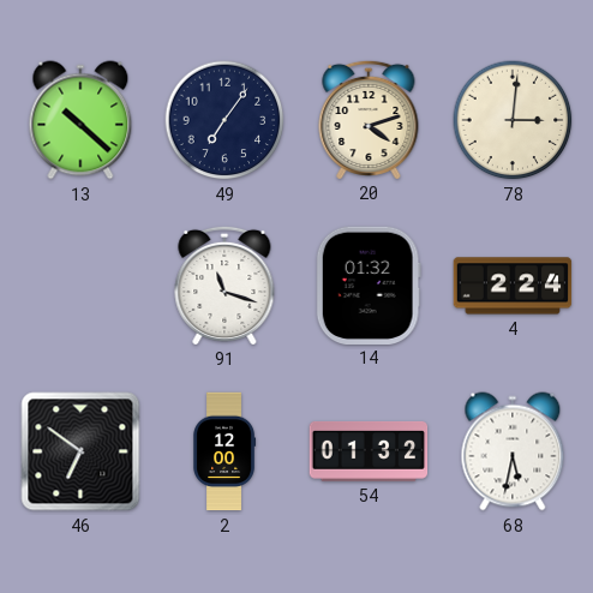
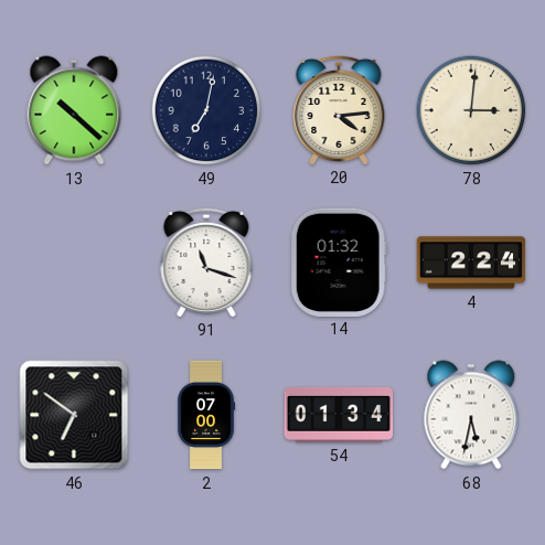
49: 7:06 -> 7:02
20: 4:12 -> 4:14
2: 12:00 -> 07:00
54: 01:32 -> 01:34
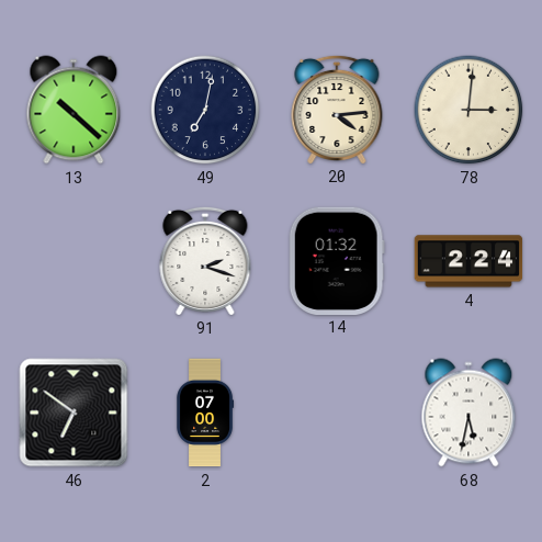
91: 11:18 -> 2:18
54: 01:34 -> none
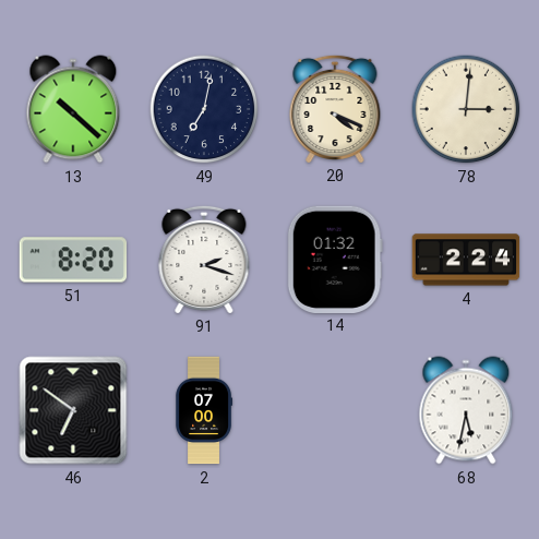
20: 4:14 -> 4:19
51: none -> 8:20
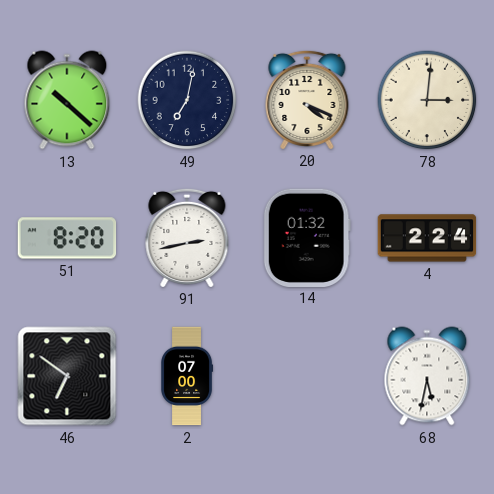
91: 2:18 -> 2:43
